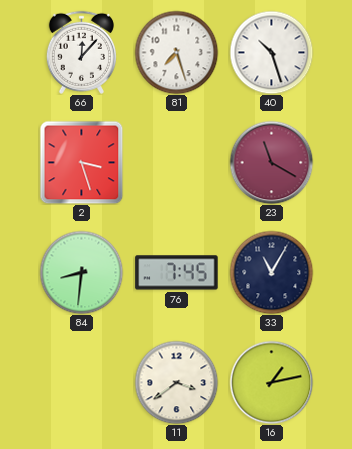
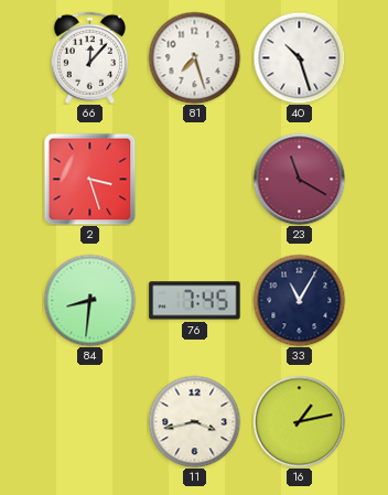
11: 3:39 -> 3:43
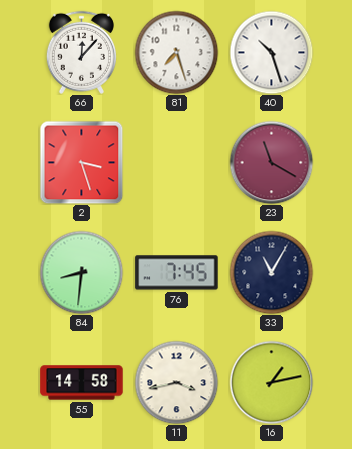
55: none -> 14:58
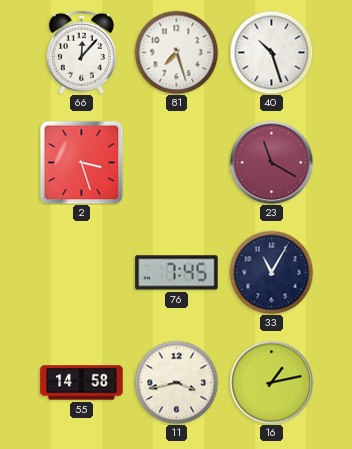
84: 8:31 -> none
